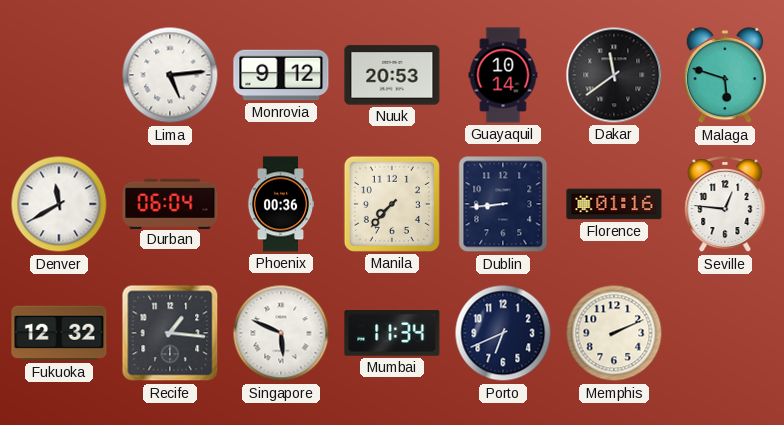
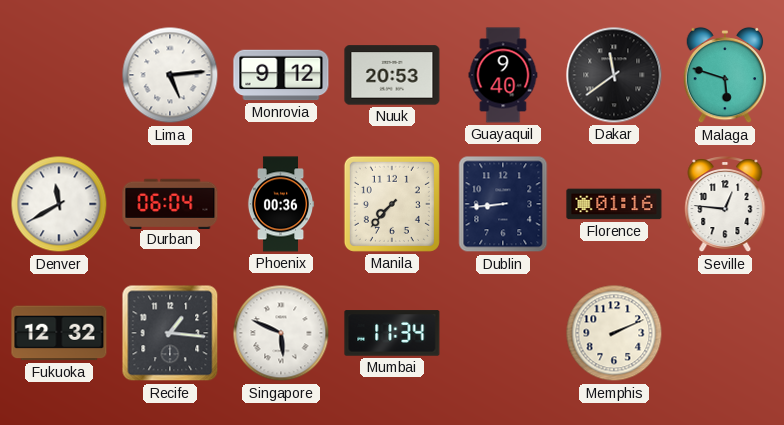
Guayaquil: 10:14 -> 9:40
Porto: 6:41 -> none
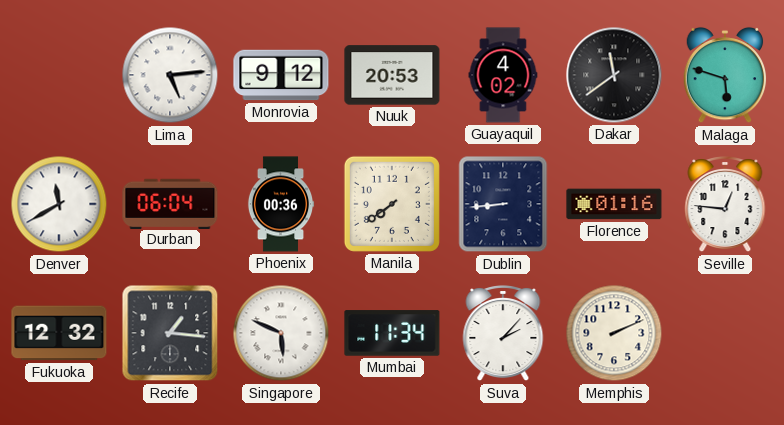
Guayaquil: 9:40 -> 4:02
Manila: 7:37 -> 7:39
Suva: none -> 2:07
